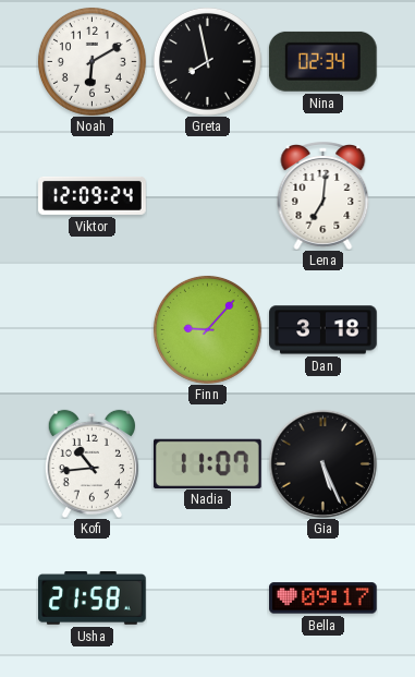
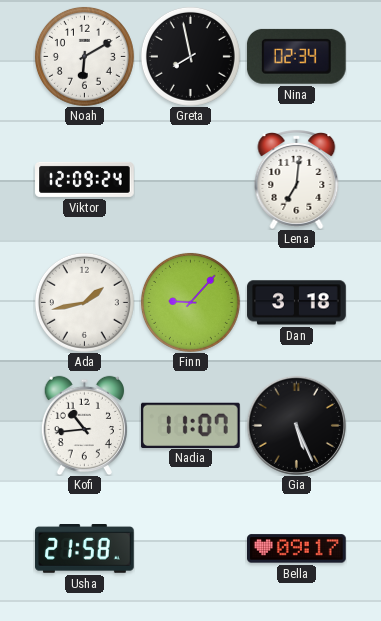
Ada: none -> 1:43
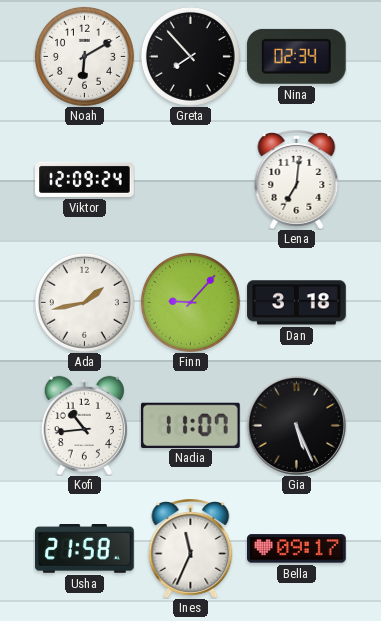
Greta: 7:58 -> 7:53
Ines: none -> 11:34
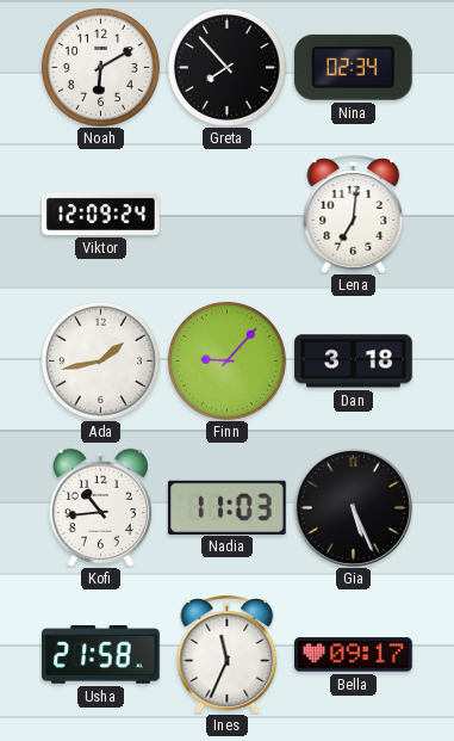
Nadia: 11:07 -> 11:03
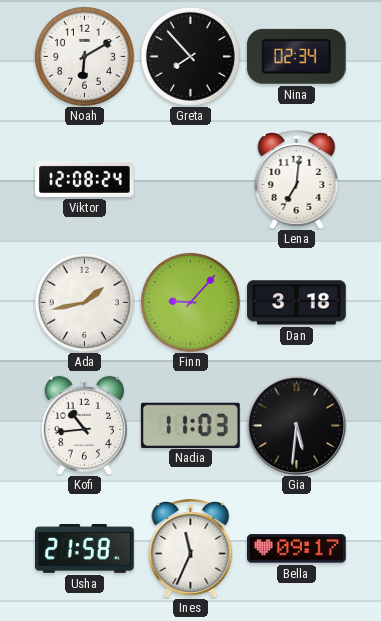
Viktor: 12:09 -> 12:08
Gia: 5:26 -> 5:31
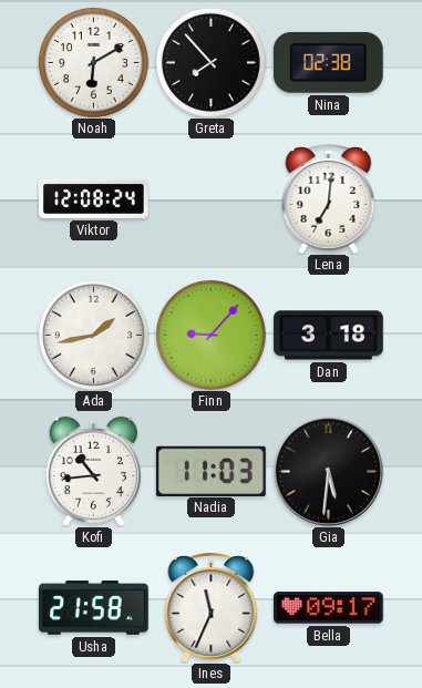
Nina: 02:34 -> 02:38
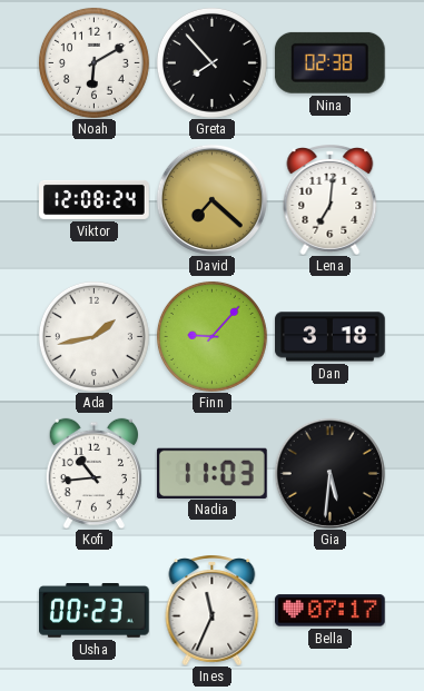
David: none -> 7:22
Usha: 21:58 -> 00:23
Bella: 09:17 -> 07:17
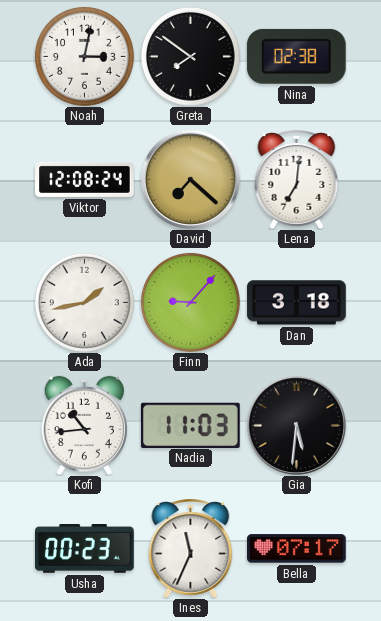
Noah: 6:10 -> 3:02
Greta: 7:53 -> 7:51
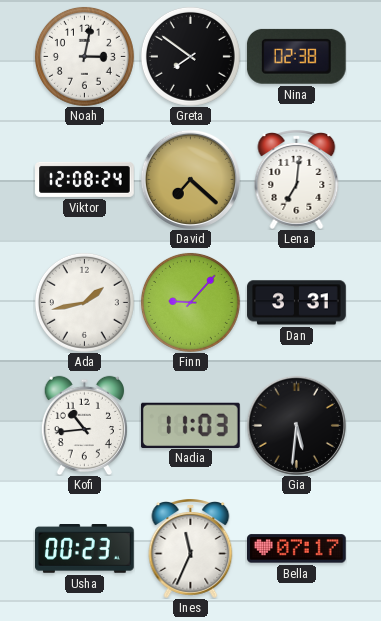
Dan: 3:18 -> 3:31
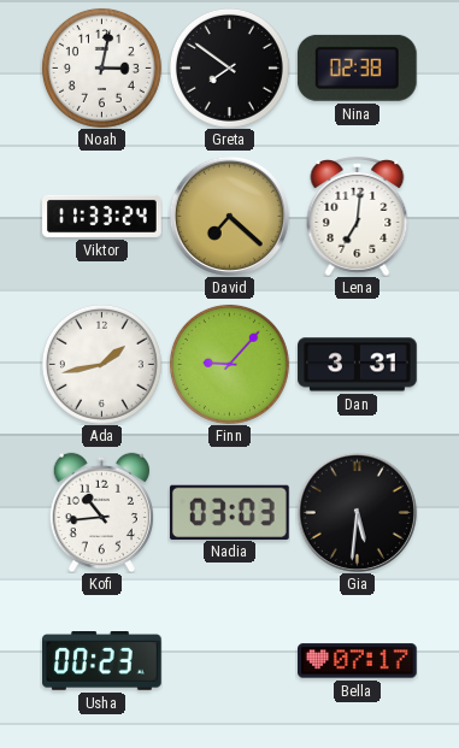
Viktor: 12:08 -> 11:33
Nadia: 11:03 -> 03:03
Ines: 11:34 -> none
